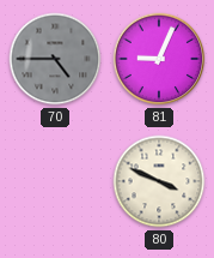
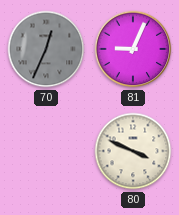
70: 4:45 -> 12:34
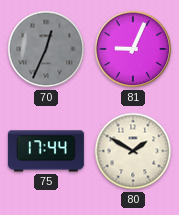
75: none -> 17:44
80: 3:49 -> 1:50
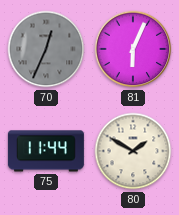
81: 9:04 -> 6:04
75: 17:44 -> 11:44
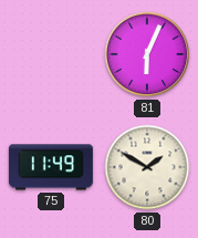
70: 12:34 -> none
75: 11:44 -> 11:49
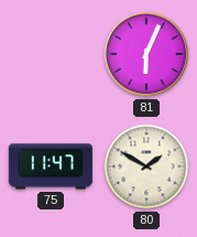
75: 11:49 -> 11:47
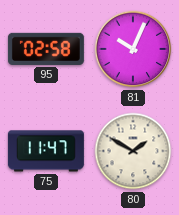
95: none -> 02:58
81: 6:04 -> 10:04
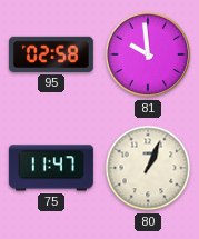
81: 10:04 -> 9:59
80: 1:50 -> 1:04
